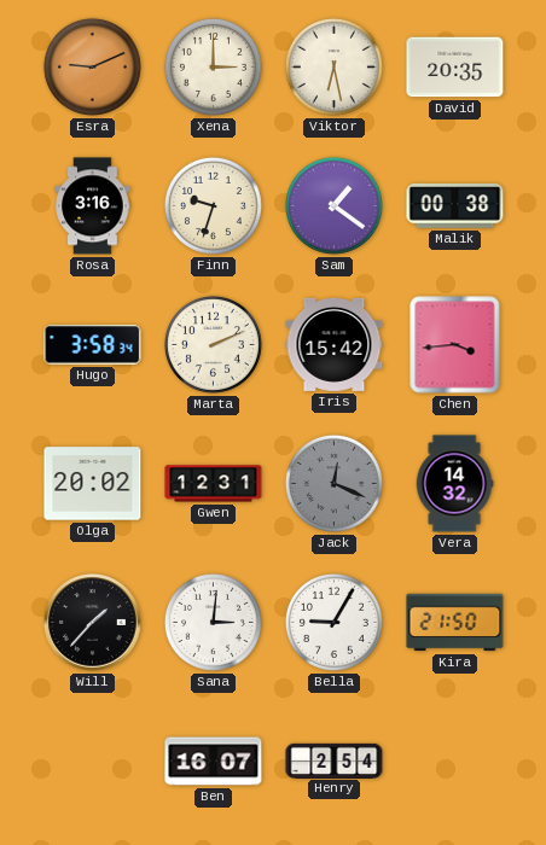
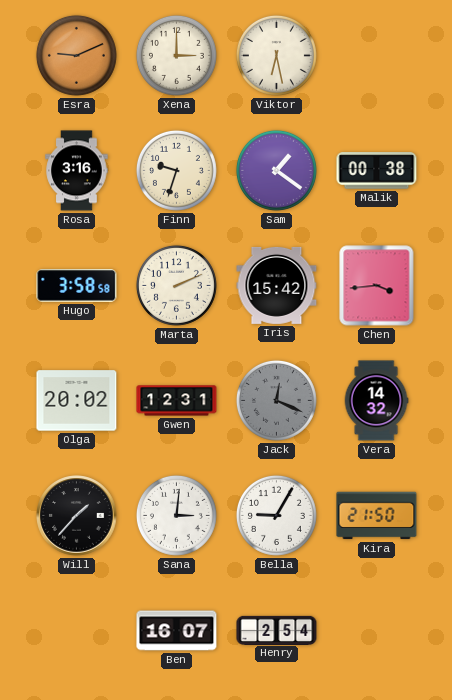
David: 20:35 -> none
Hugo: 3:58:34 -> 3:58:58
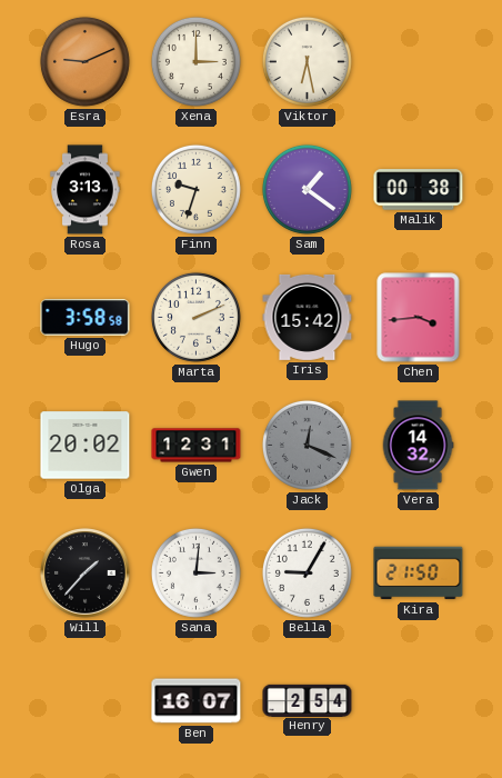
Rosa: 3:16 -> 3:13
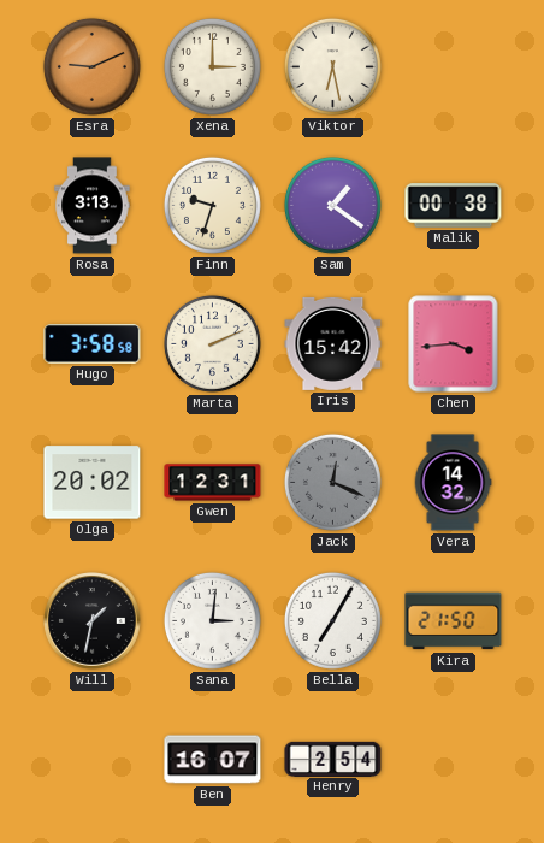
Will: 1:37 -> 1:32
Bella: 9:05 -> 7:05
